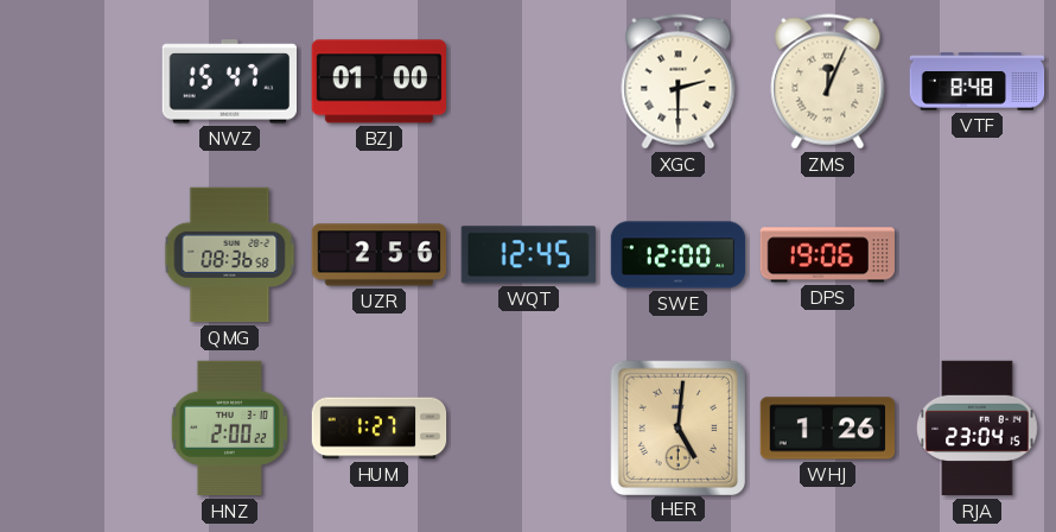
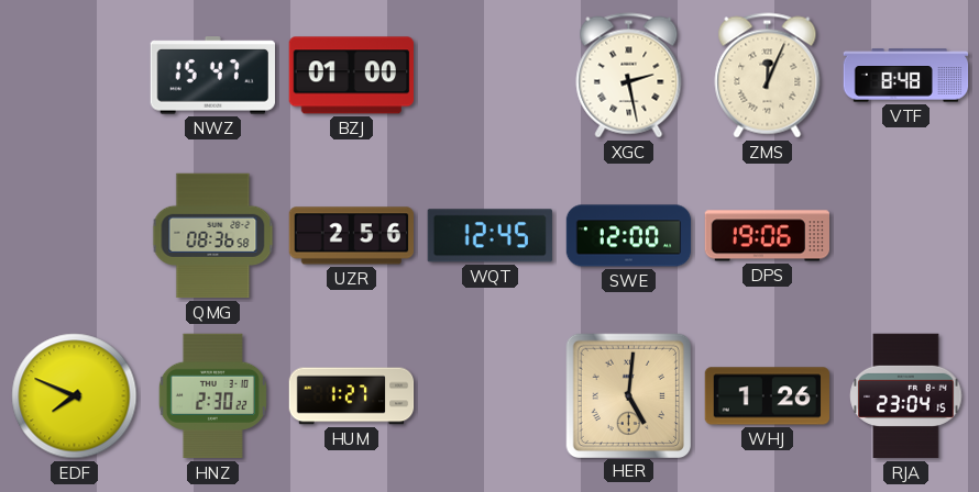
XGC: 2:30 -> 2:28
EDF: none -> 7:49
HNZ: 2:00 -> 2:30
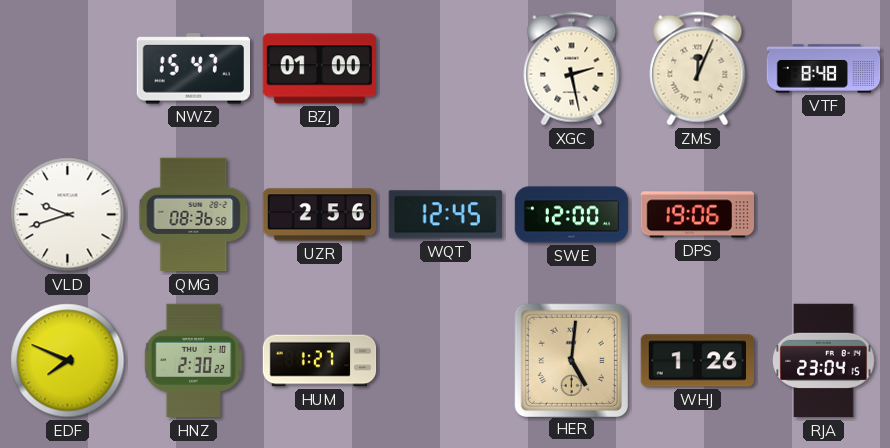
VLD: none -> 9:42
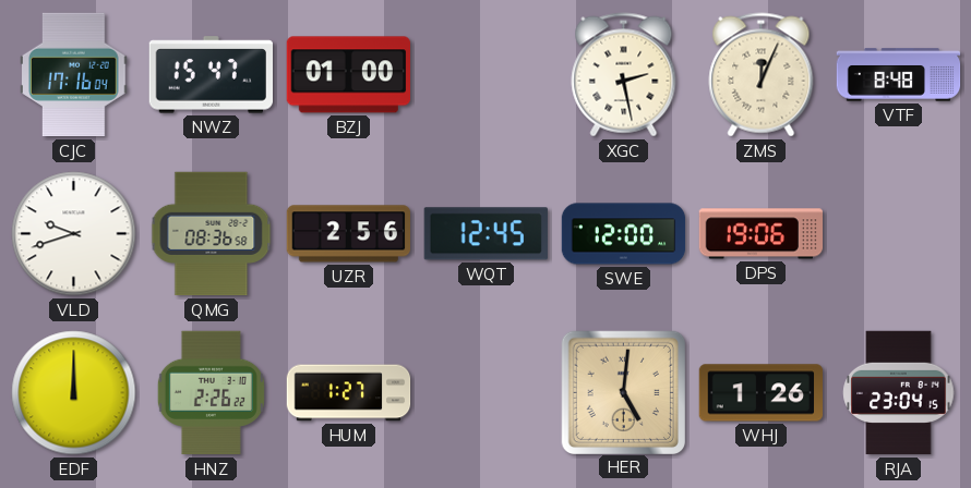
CJC: none -> 17:16
EDF: 7:49 -> 12:00
HNZ: 2:30 -> 2:26
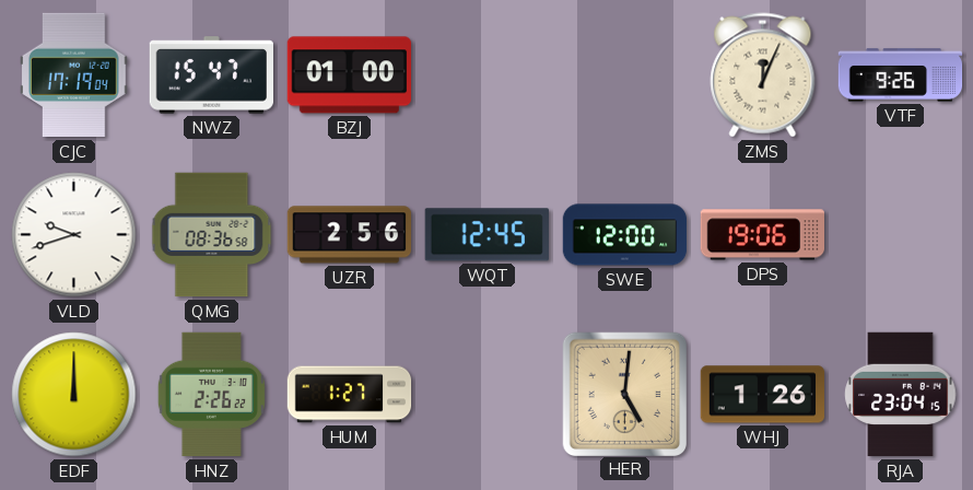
CJC: 17:16 -> 17:19
XGC: 2:28 -> none
VTF: 8:48 -> 9:26
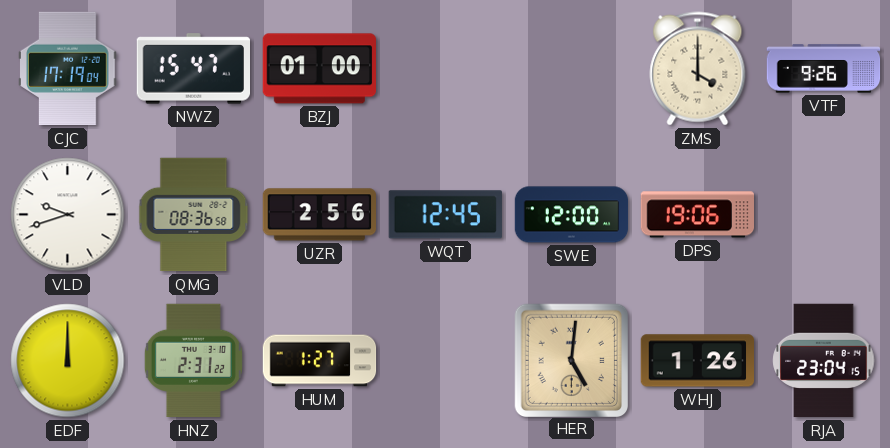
ZMS: 12:04 -> 4:00
HNZ: 2:26 -> 2:31
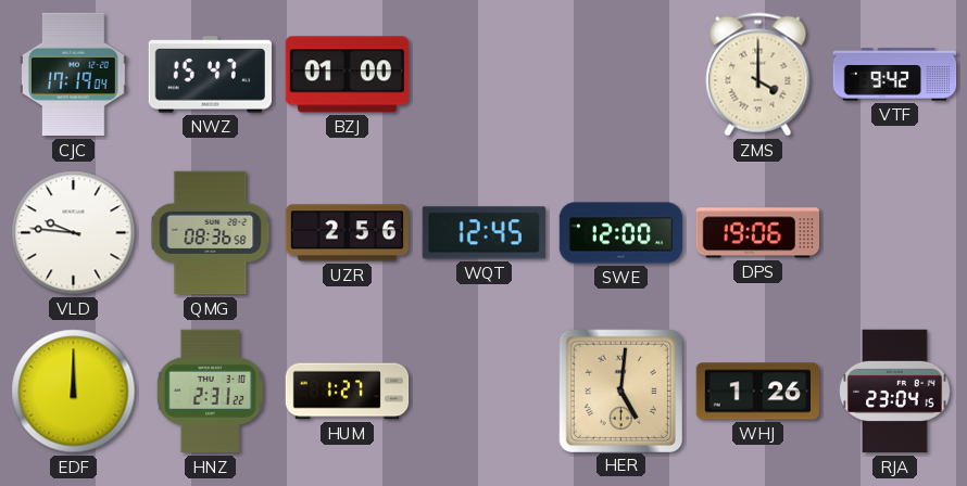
VTF: 9:26 -> 9:42
VLD: 9:42 -> 9:46
